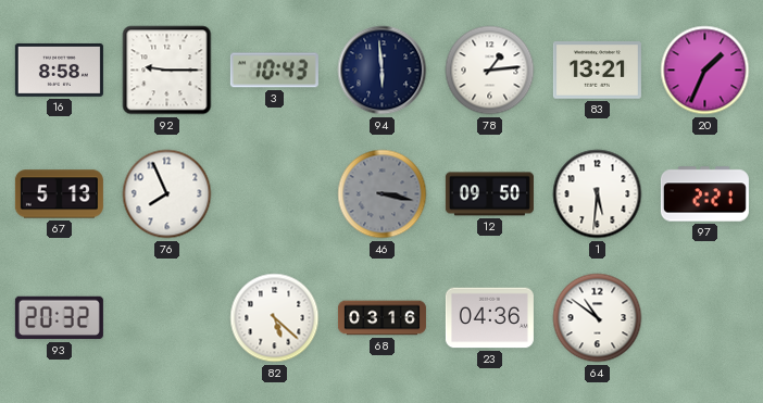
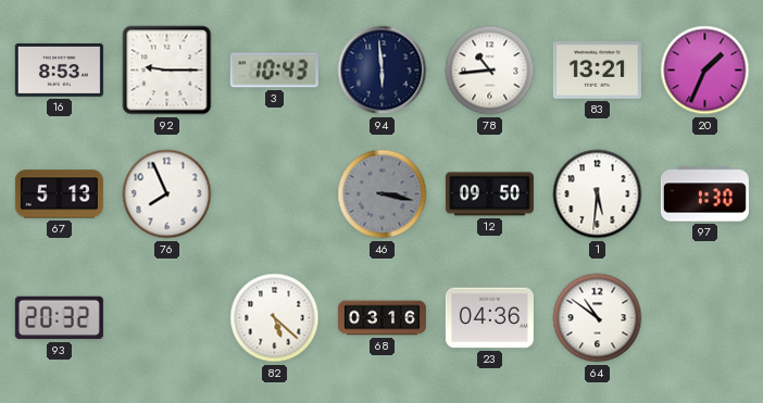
16: 8:58 -> 8:53
78: 1:14 -> 10:44
97: 2:21 -> 1:30
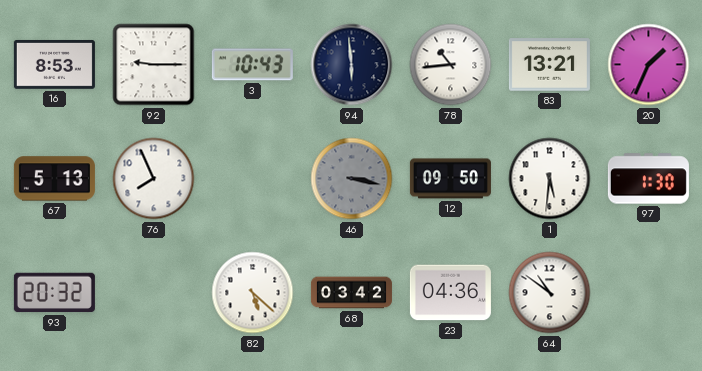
68: 03:16 -> 03:42
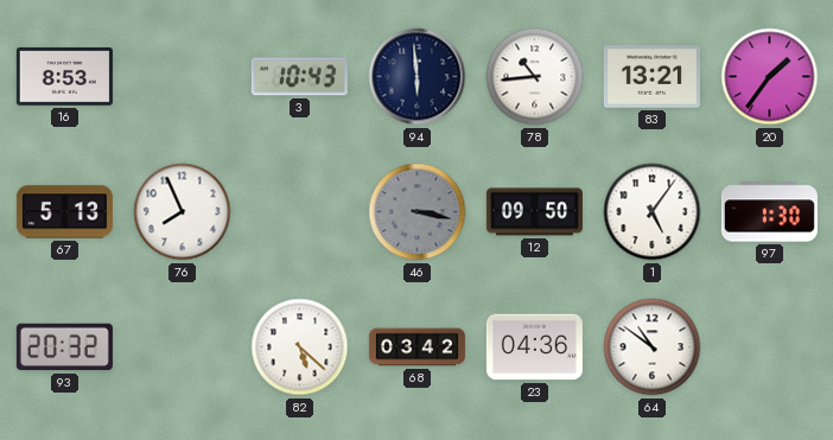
92: 9:15 -> none
20: 1:34 -> 1:36
1: 5:31 -> 5:06
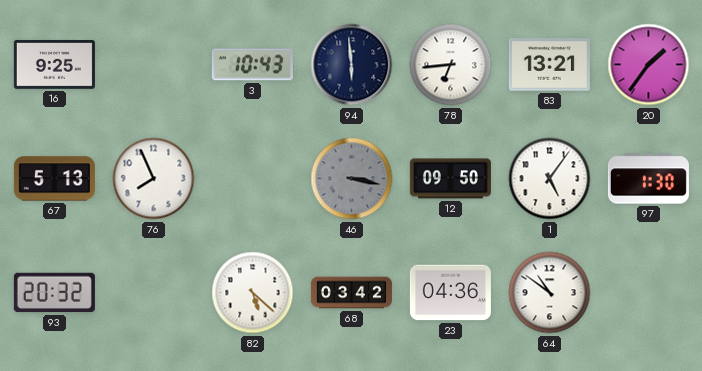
16: 8:53 -> 9:25
78: 10:44 -> 6:44
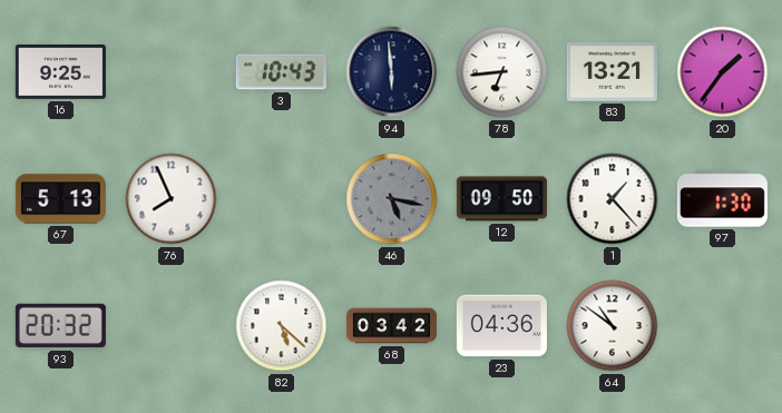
46: 3:17 -> 5:17
1: 5:06 -> 1:23
